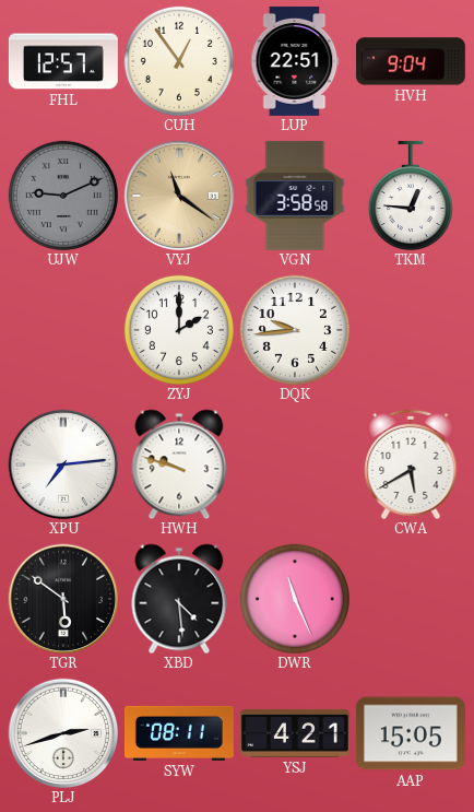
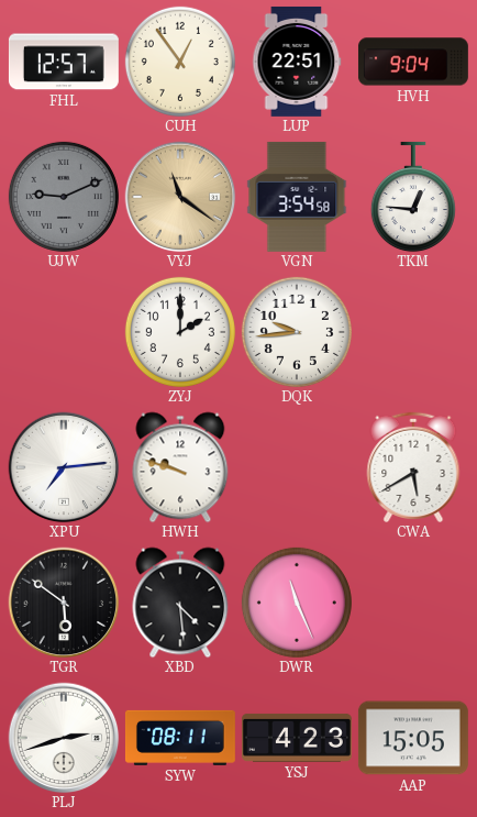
VGN: 3:58 -> 3:54
YSJ: 4:21 -> 4:23
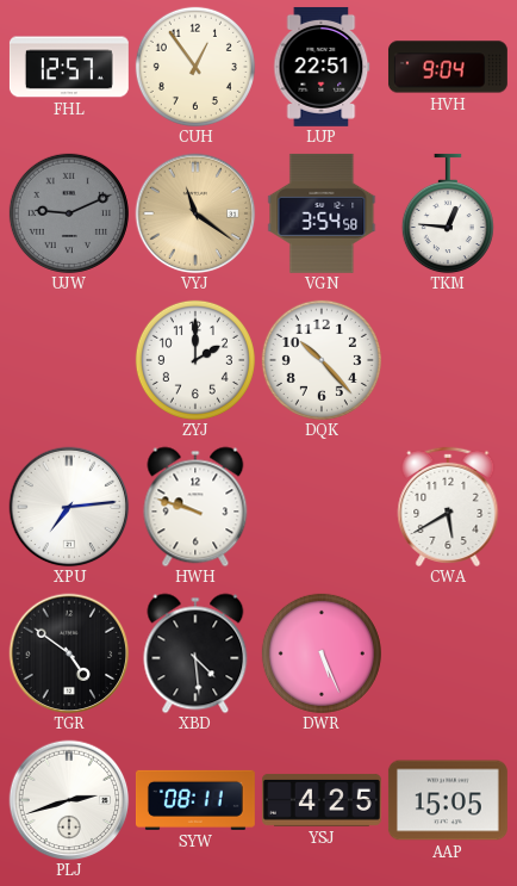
DQK: 9:44 -> 10:23
TGR: 5:51 -> 4:51
DWR: 11:26 -> 5:26
YSJ: 4:23 -> 4:25
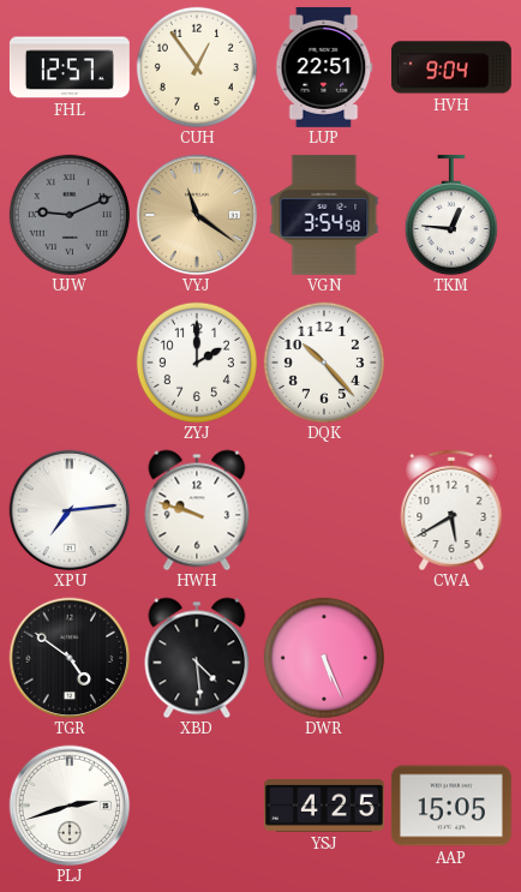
SYW: 08:11 -> none
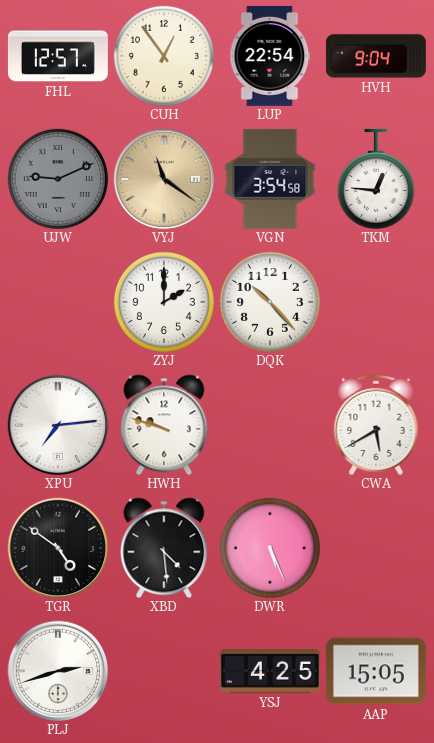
LUP: 22:51 -> 22:54
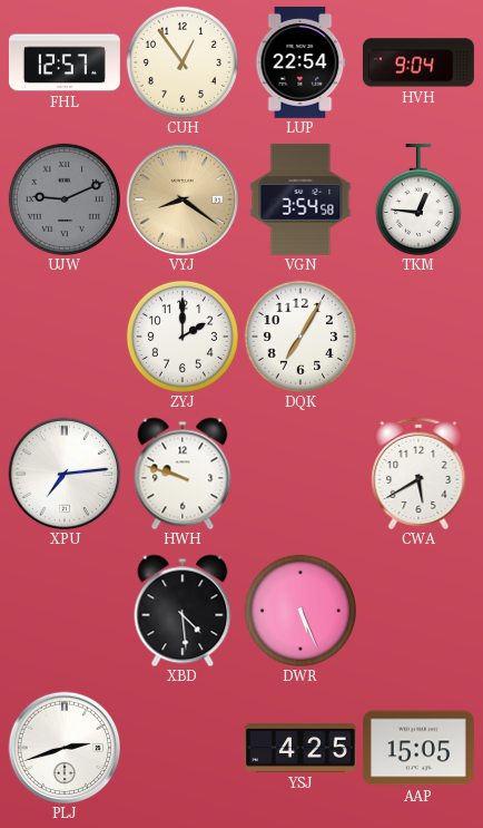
VYJ: 11:21 -> 8:21
DQK: 10:23 -> 7:05
TGR: 4:51 -> none
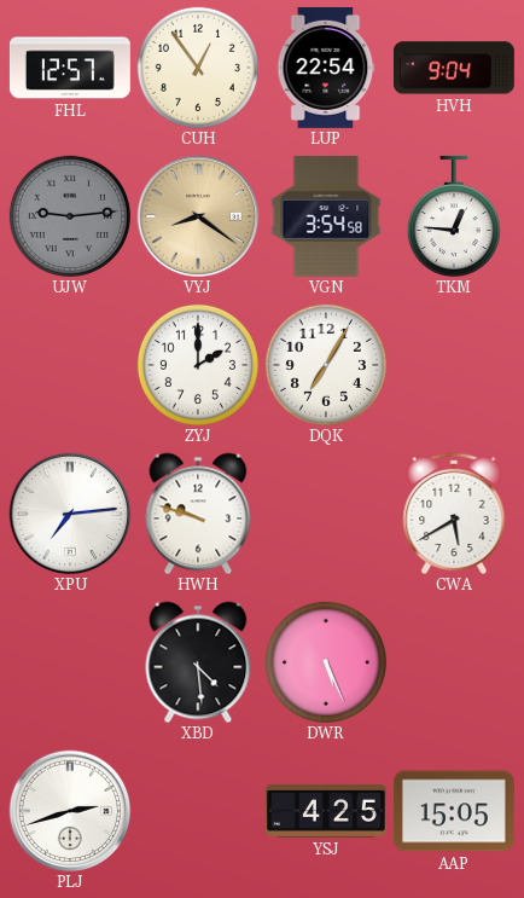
UJW: 9:11 -> 9:14
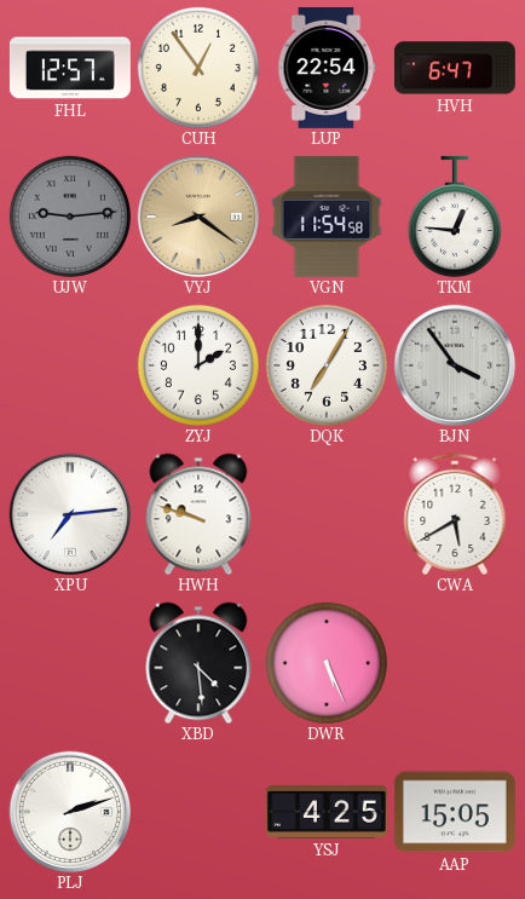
HVH: 9:04 -> 6:47
VGN: 3:54 -> 11:54
BJN: none -> 3:54
PLJ: 2:42 -> 2:12
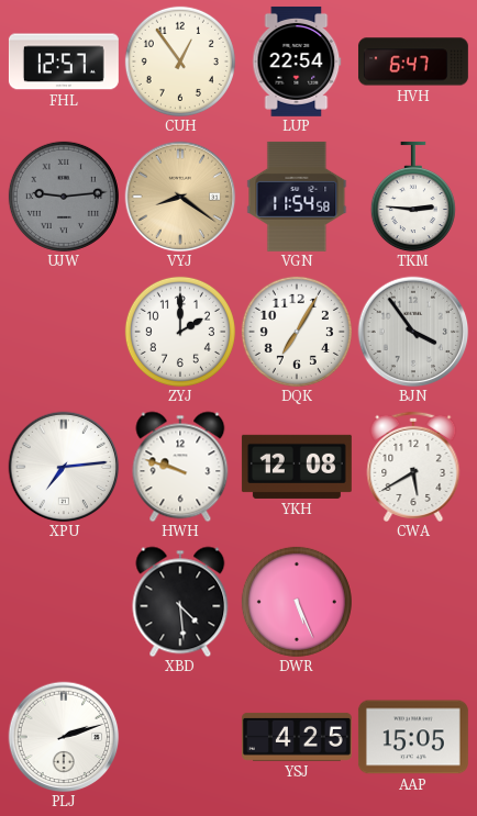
TKM: 12:46 -> 2:46
YKH: none -> 12:08
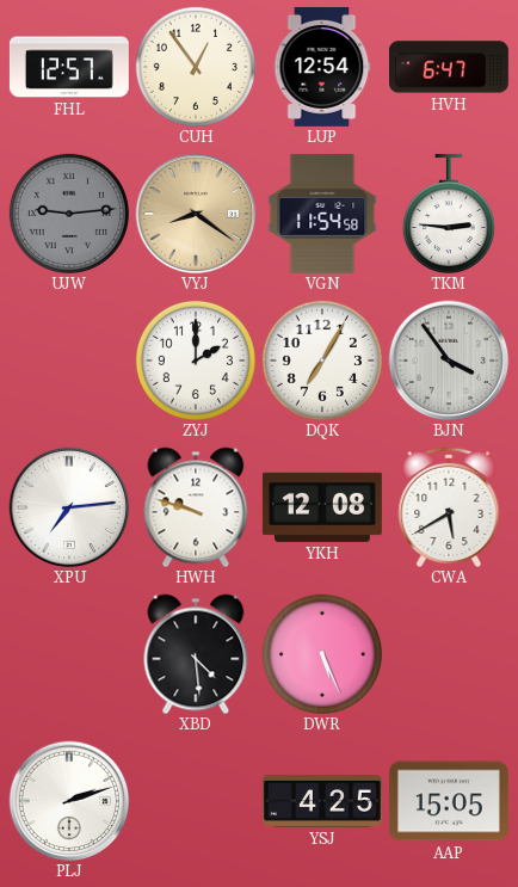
LUP: 22:54 -> 12:54
